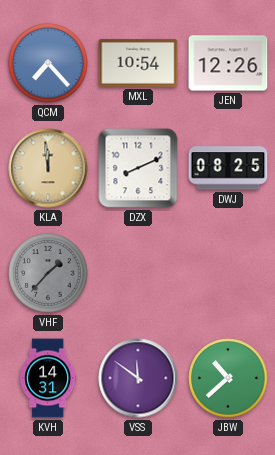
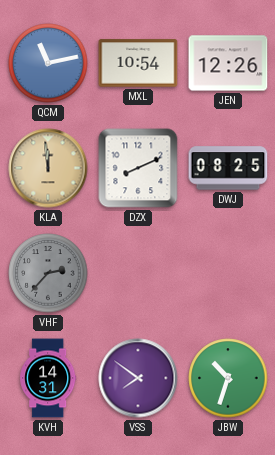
QCM: 7:23 -> 11:13
VHF: 1:37 -> 2:37
VSS: 11:51 -> 7:51
JBW: 10:38 -> 10:33
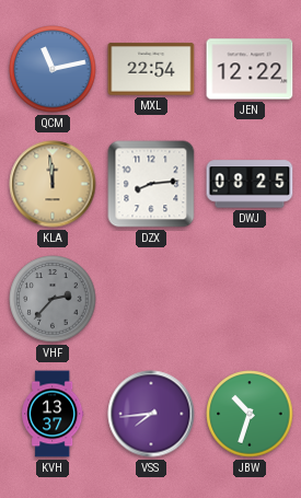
MXL: 10:54 -> 22:54
JEN: 12:26 -> 12:22
DZX: 8:11 -> 8:14
KVH: 14:31 -> 13:37
VSS: 7:51 -> 7:44
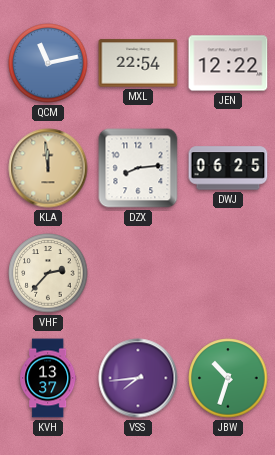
DWJ: 08:25 -> 06:25
VHF dial: grey -> cream
